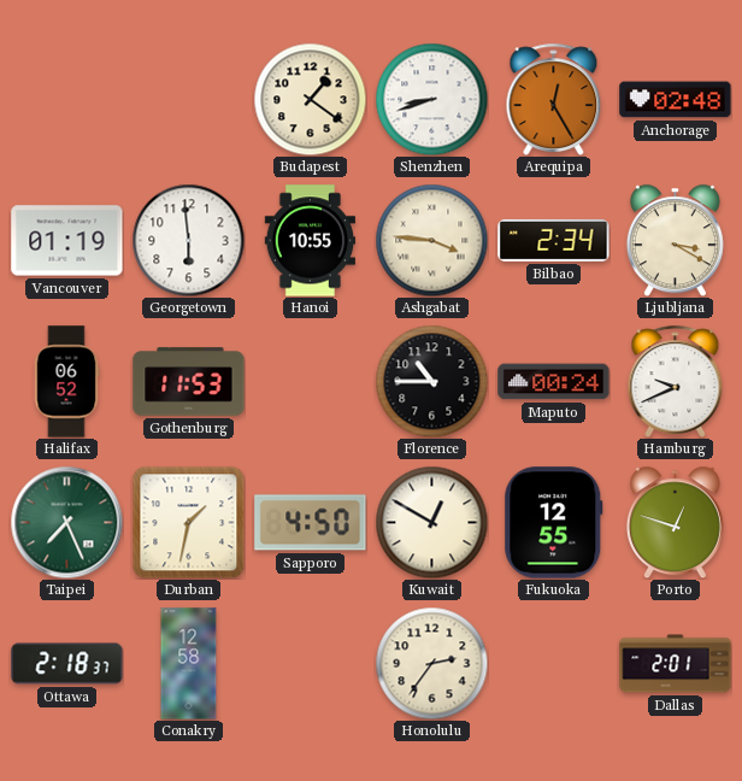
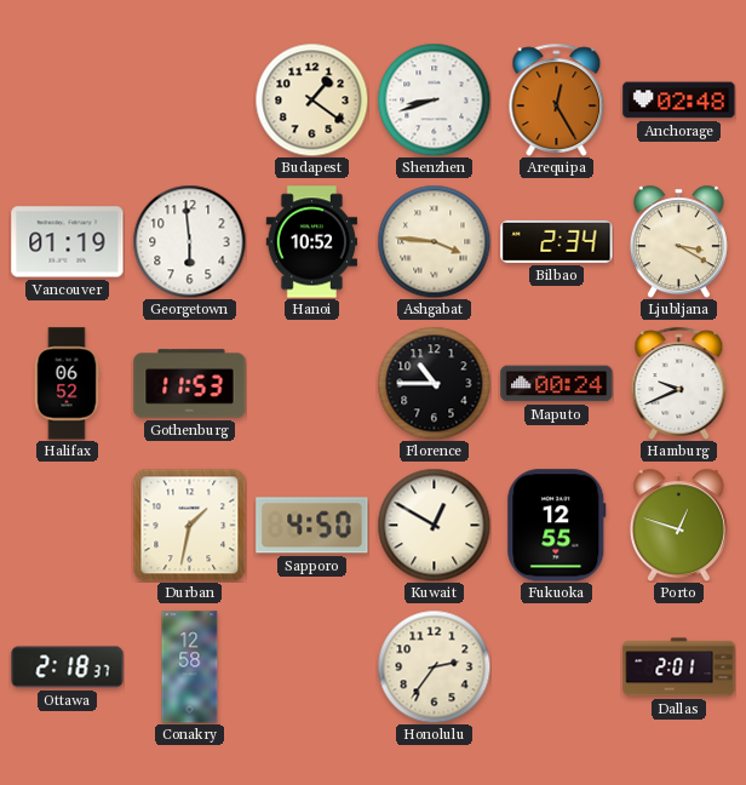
Hanoi: 10:55 -> 10:52
Taipei: 7:26 -> none
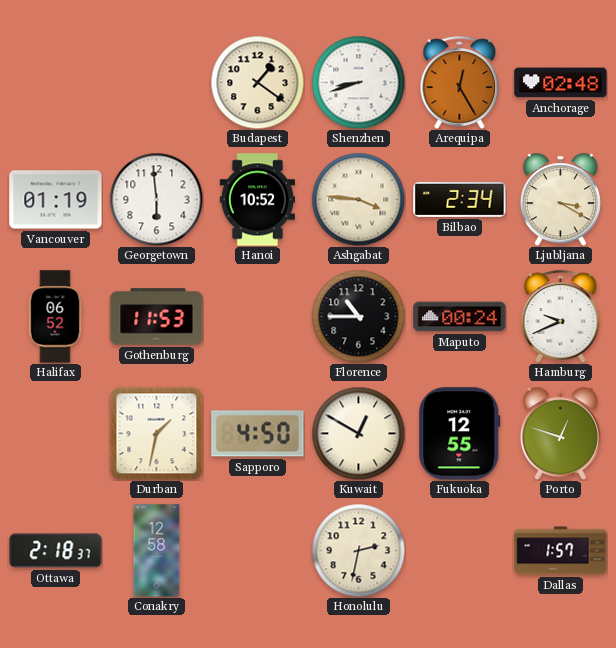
Honolulu: 2:36 -> 2:32
Dallas: 2:01 -> 1:57
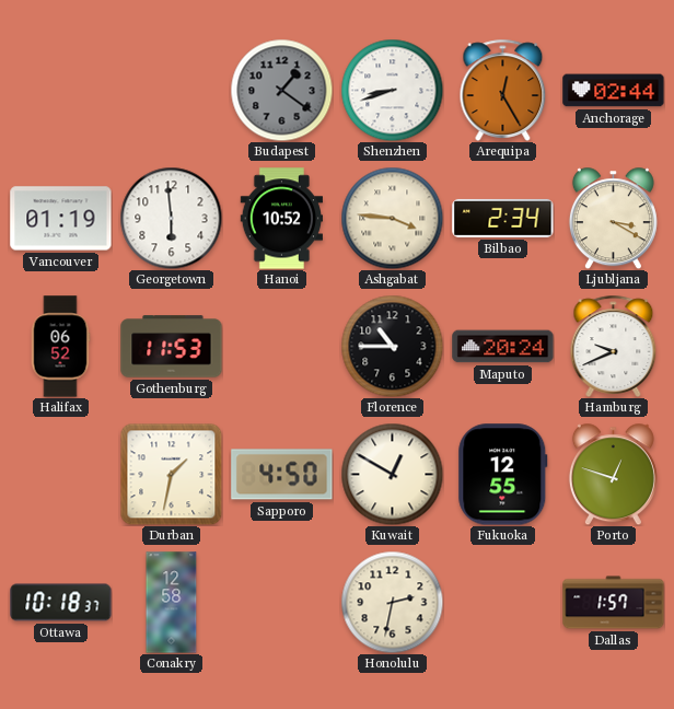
Budapest dial: cream -> grey
Anchorage: 02:48 -> 02:44
Maputo: 00:24 -> 20:24
Ottawa: 2:18 -> 10:18
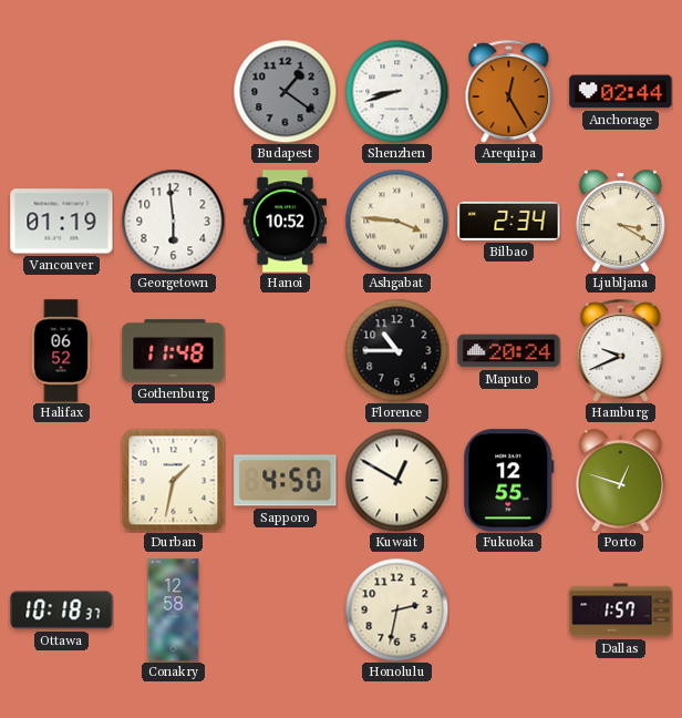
Gothenburg: 11:53 -> 11:48
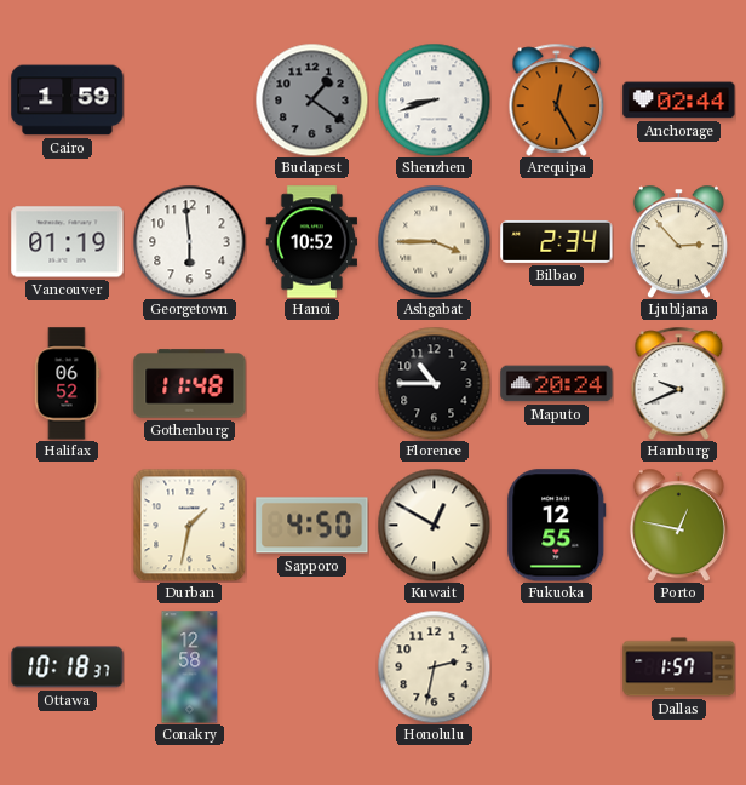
Cairo: none -> 1:59
Ashgabat: 3:46 -> 3:45
Ljubljana: 3:20 -> 2:53
Porto: 12:48 -> 12:47
